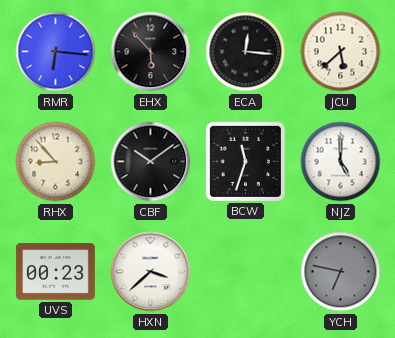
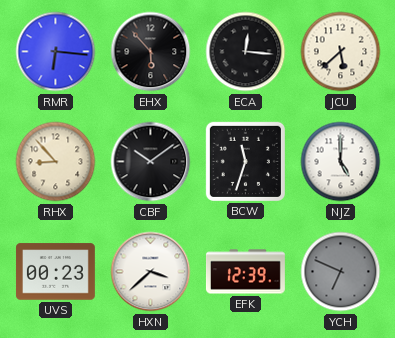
EFK: none -> 12:39
YCH: 6:47 -> 6:49
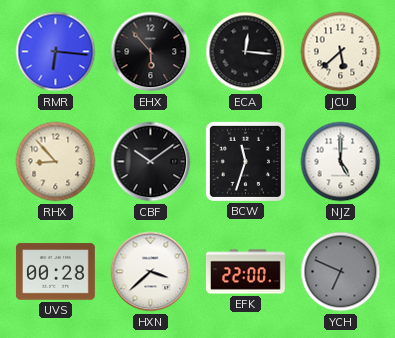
UVS: 00:23 -> 00:28
EFK: 12:39 -> 22:00
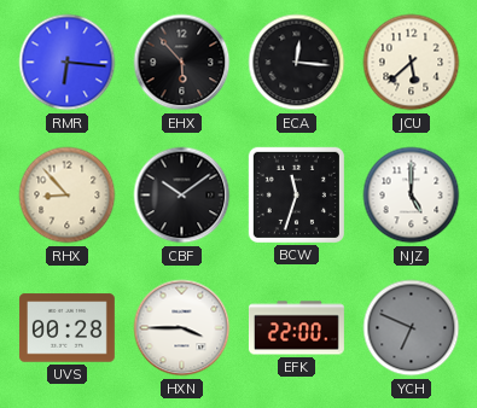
HXN: 3:38 -> 3:45
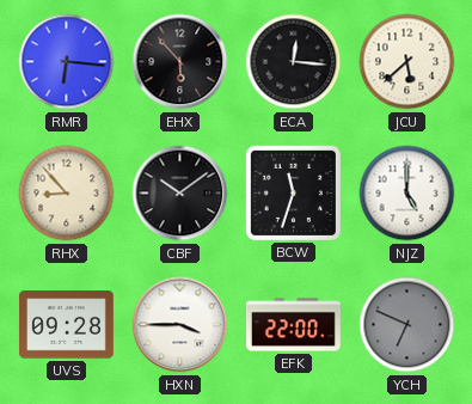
UVS: 00:28 -> 09:28
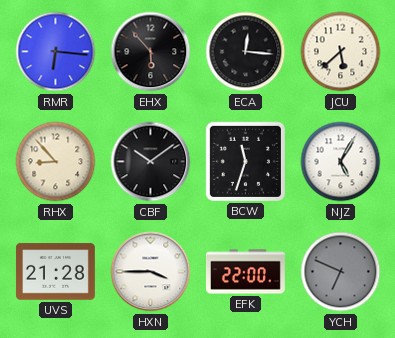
NJZ: 5:00 -> 5:05
UVS: 09:28 -> 21:28
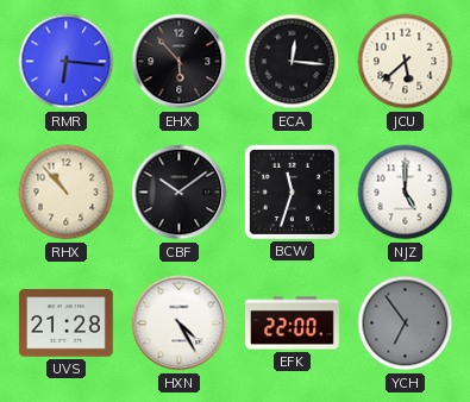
RHX: 8:53 -> 10:53
NJZ: 5:05 -> 5:00
HXN: 3:45 -> 4:25
YCH: 6:49 -> 6:54
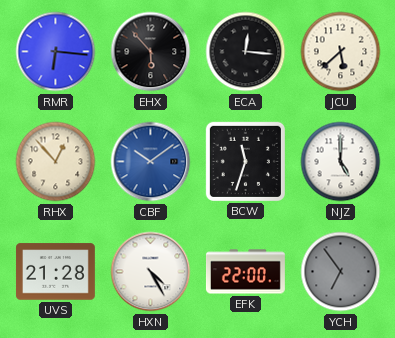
RHX: 10:53 -> 12:53
CBF dial: black -> blue
